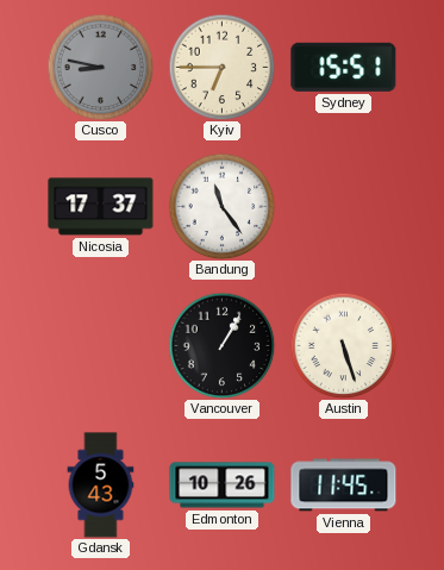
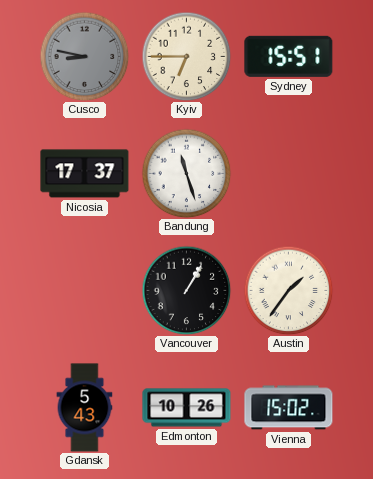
Bandung: 11:24 -> 11:27
Austin: 5:27 -> 1:36
Vienna: 11:45 -> 15:02
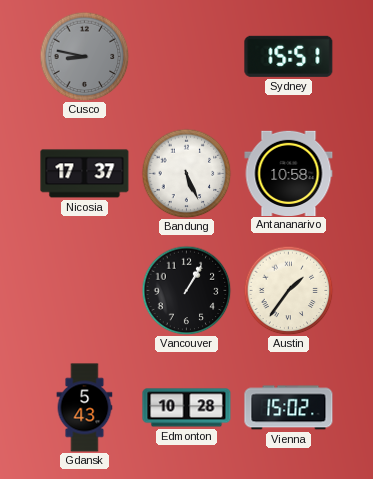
Kyiv: 6:45 -> none
Bandung: 11:27 -> 5:26
Antananarivo: none -> 10:58
Edmonton: 10:26 -> 10:28
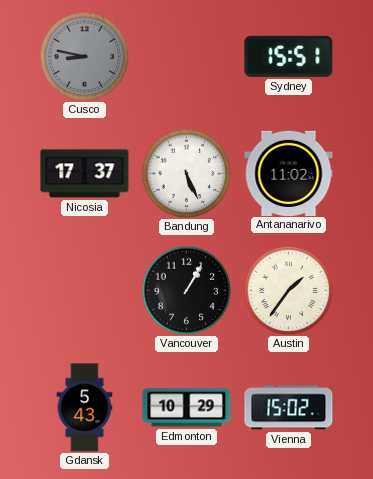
Antananarivo: 10:58 -> 11:02
Edmonton: 10:28 -> 10:29
